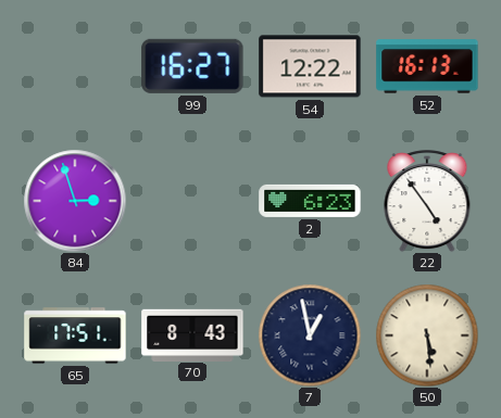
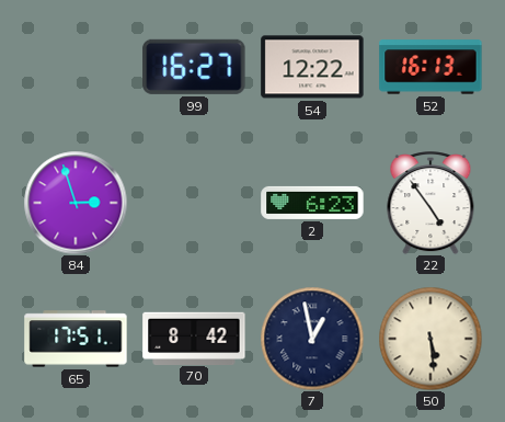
70: 8:43 -> 8:42
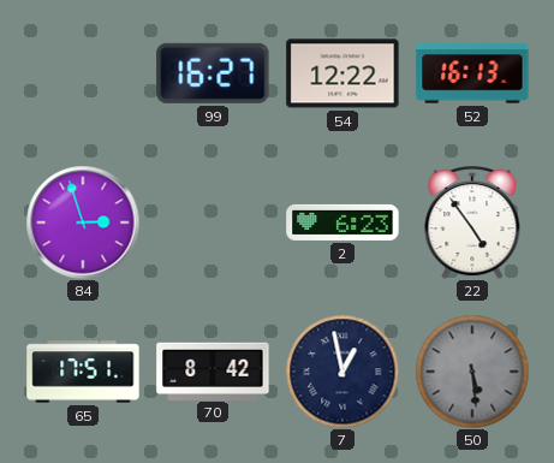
50 dial: cream -> grey
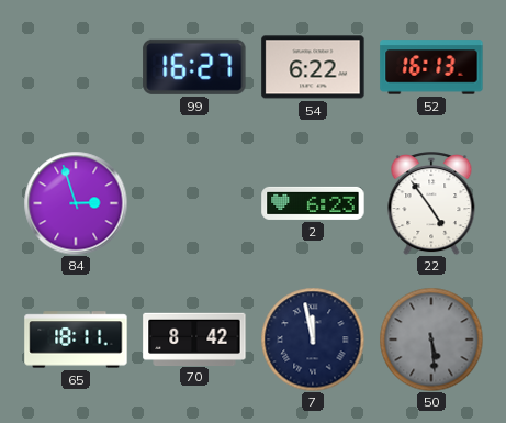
54: 12:22 -> 6:22
65: 17:51 -> 18:11
7: 12:58 -> 11:58
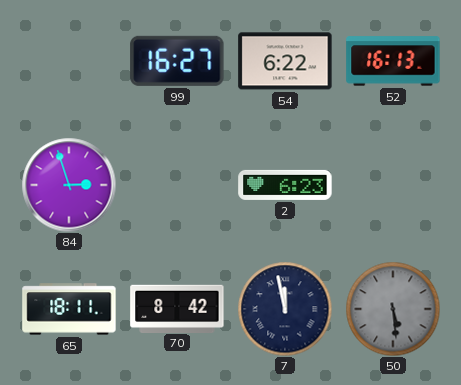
22: 4:54 -> none
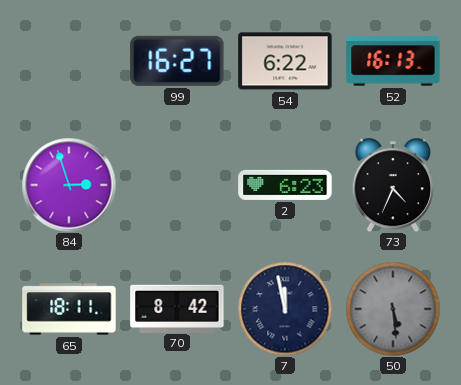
73: none -> 4:34
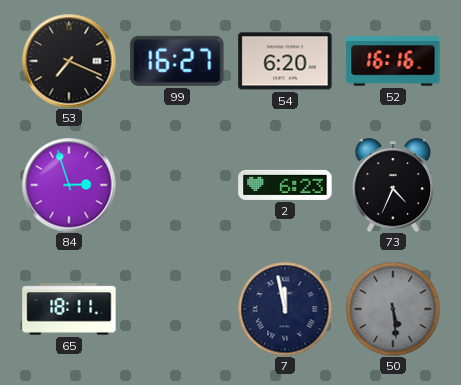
53: none -> 7:19
54: 6:22 -> 6:20
52: 16:13 -> 16:16
70: 8:42 -> none
